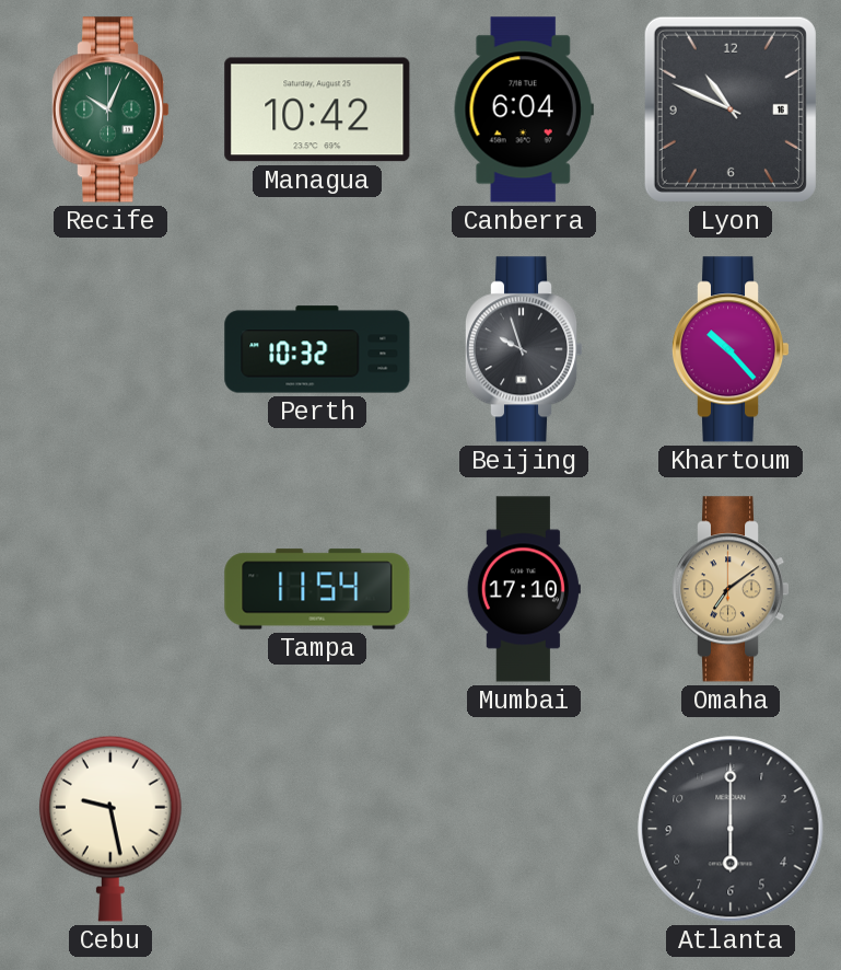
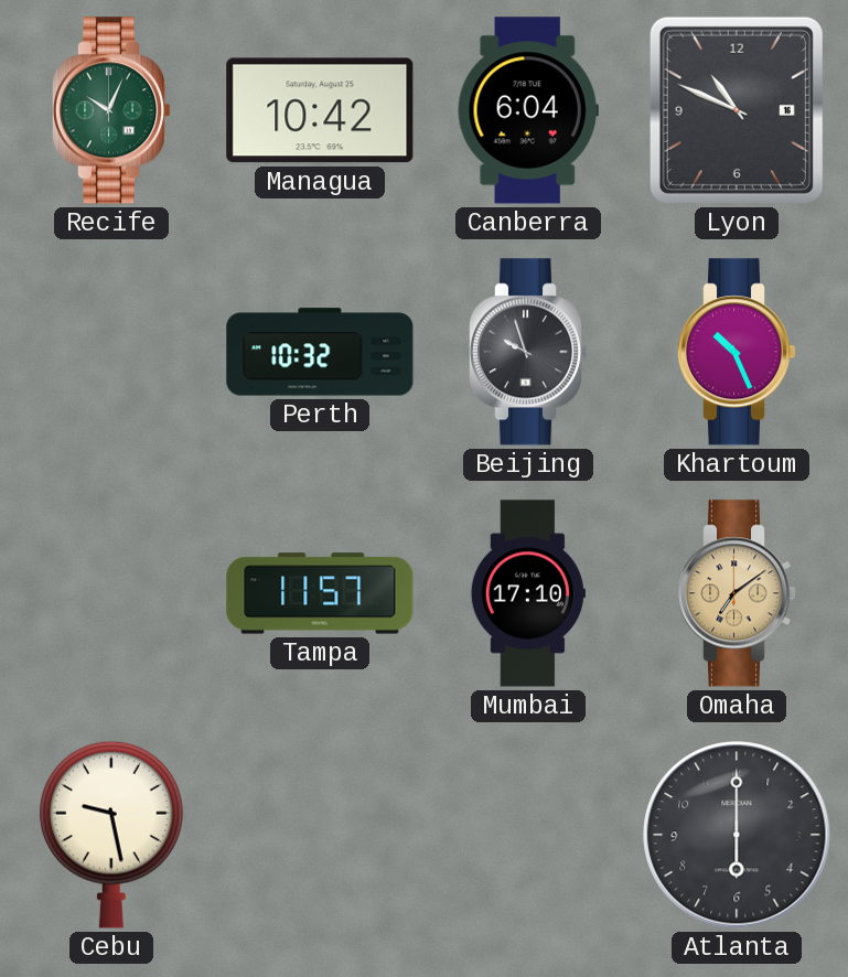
Khartoum: 10:23 -> 10:26
Tampa: 11:54 -> 11:57
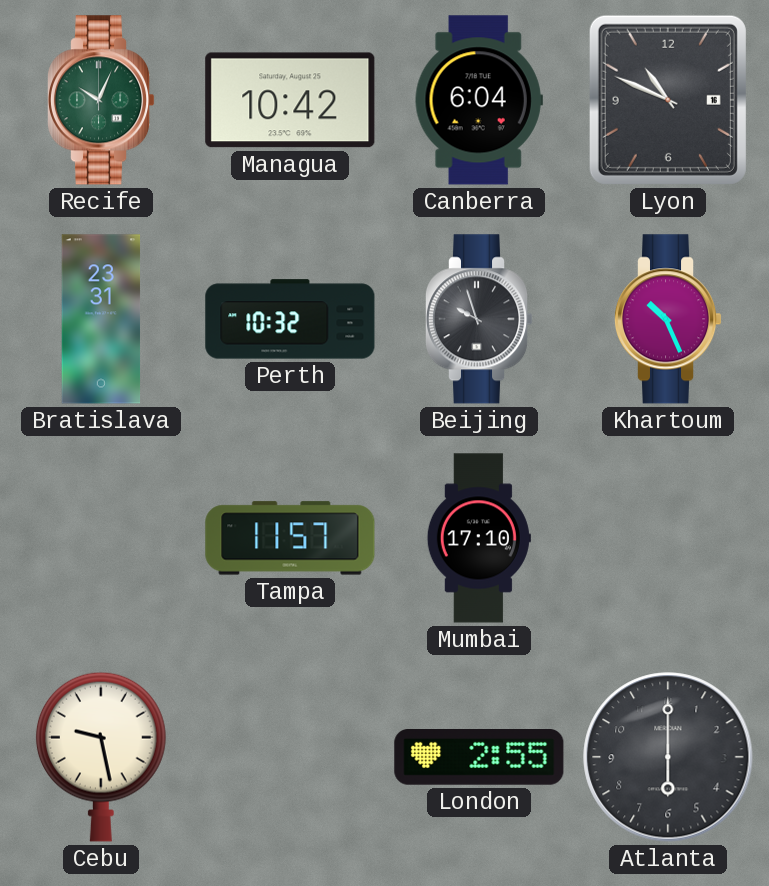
Bratislava: none -> 23:31
Omaha: 7:09 -> none
London: none -> 2:55
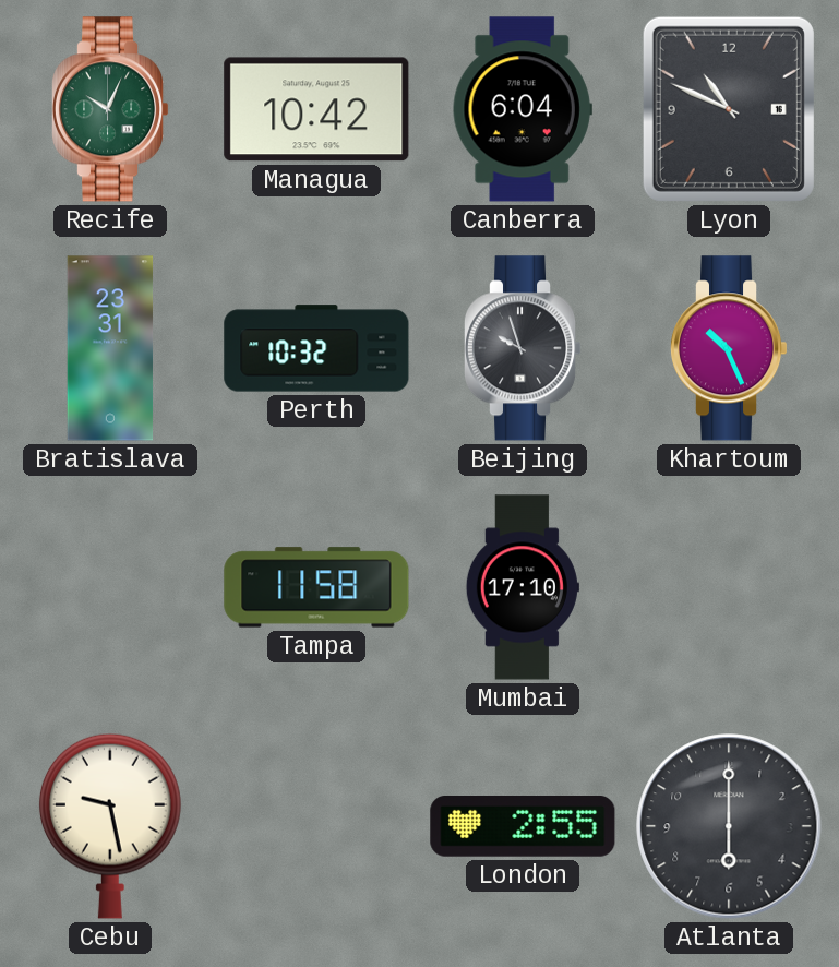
Tampa: 11:57 -> 11:58
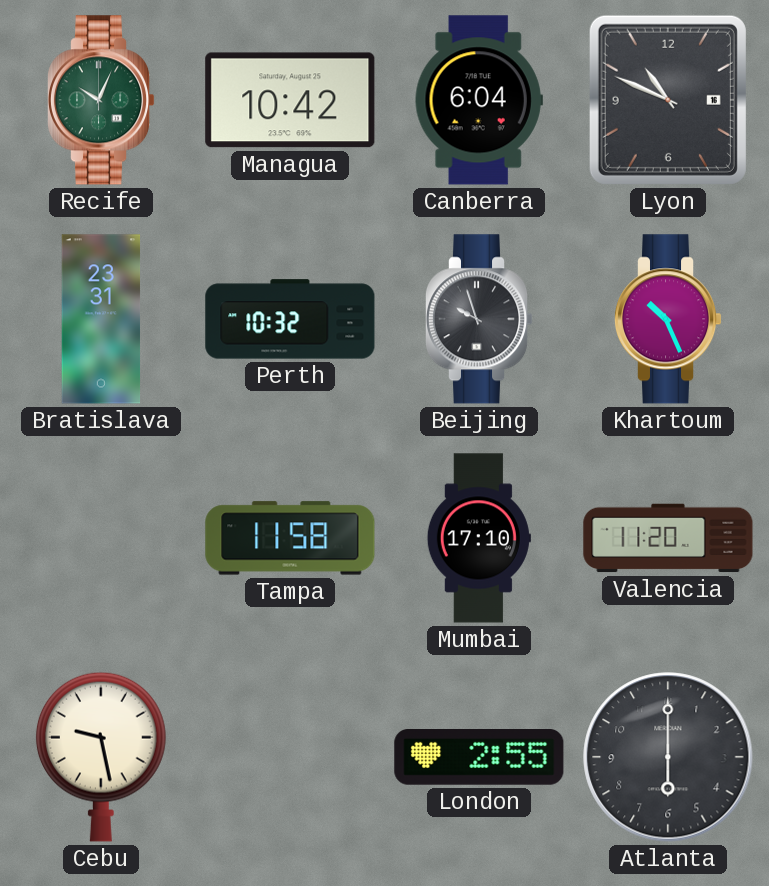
Valencia: none -> 11:20
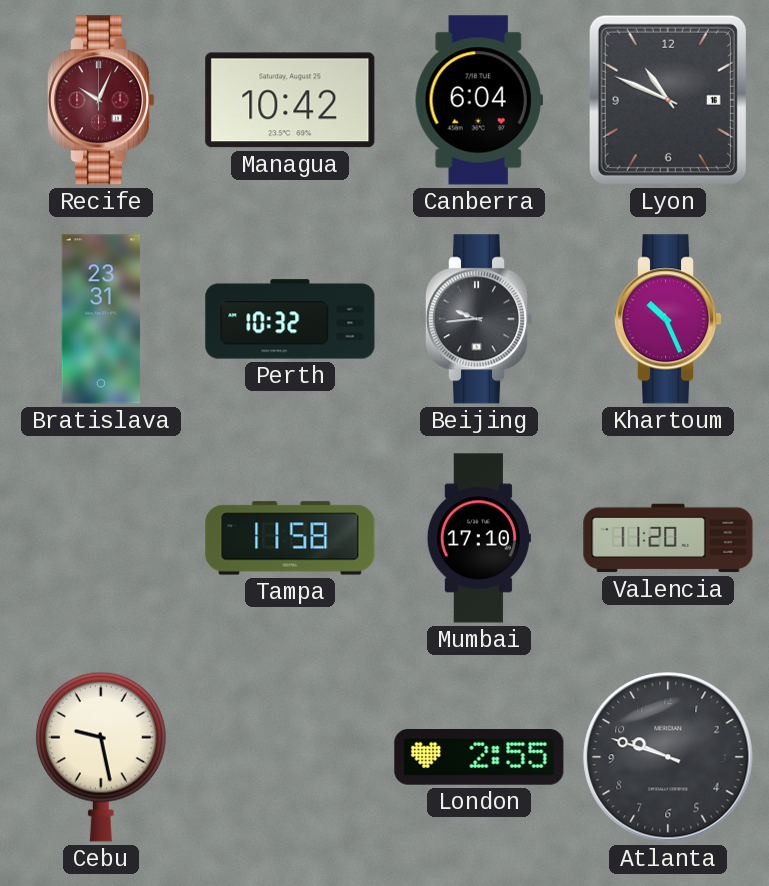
Recife dial: green -> burgundy
Beijing: 9:57 -> 9:44
Atlanta: 6:00 -> 9:48
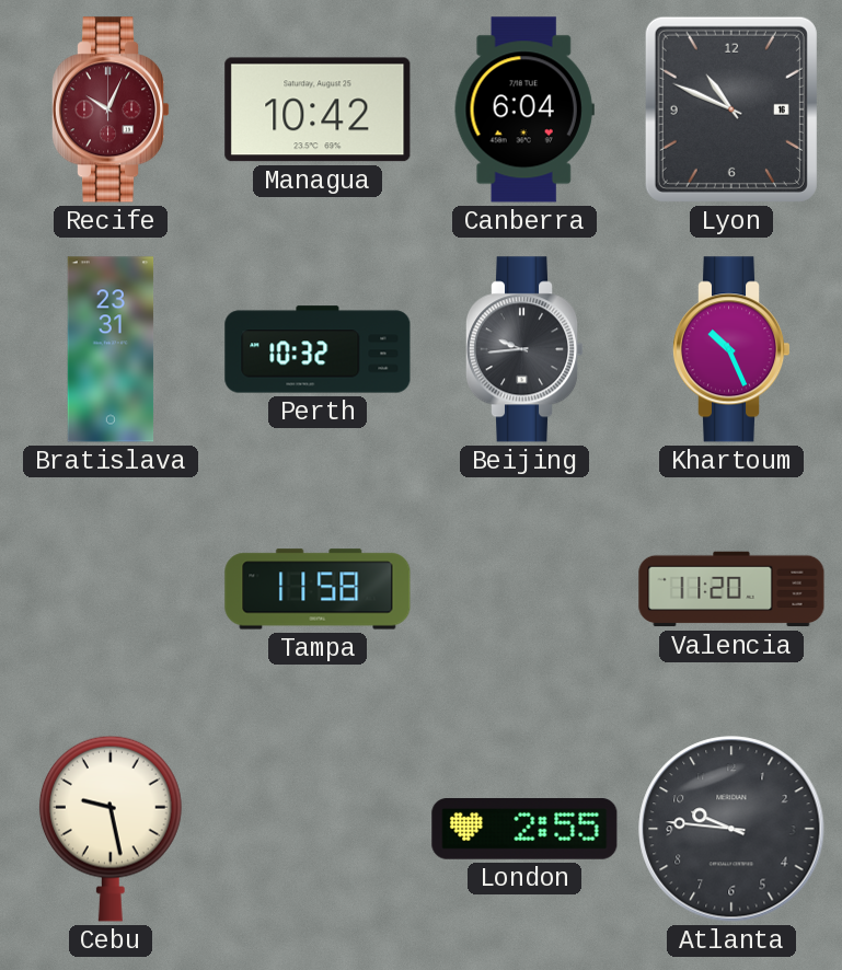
Mumbai: 17:10 -> none
Atlanta: 9:48 -> 9:46
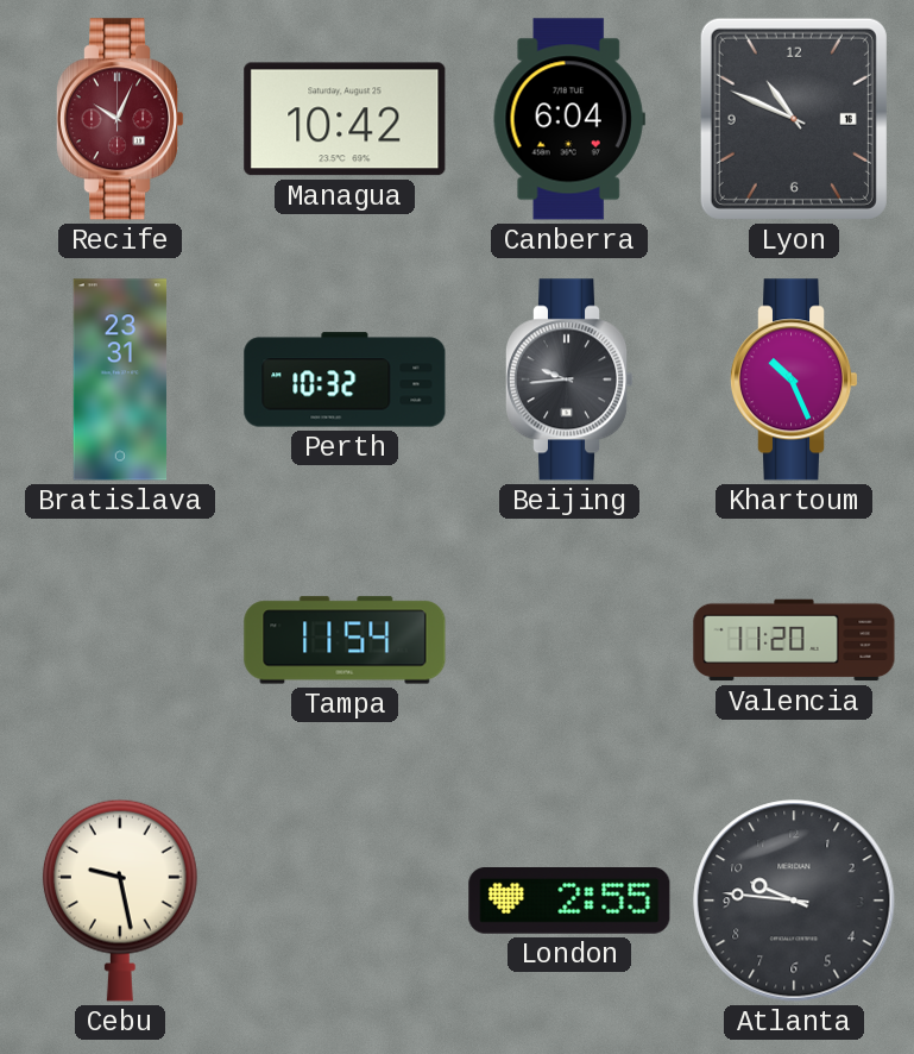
Tampa: 11:58 -> 11:54
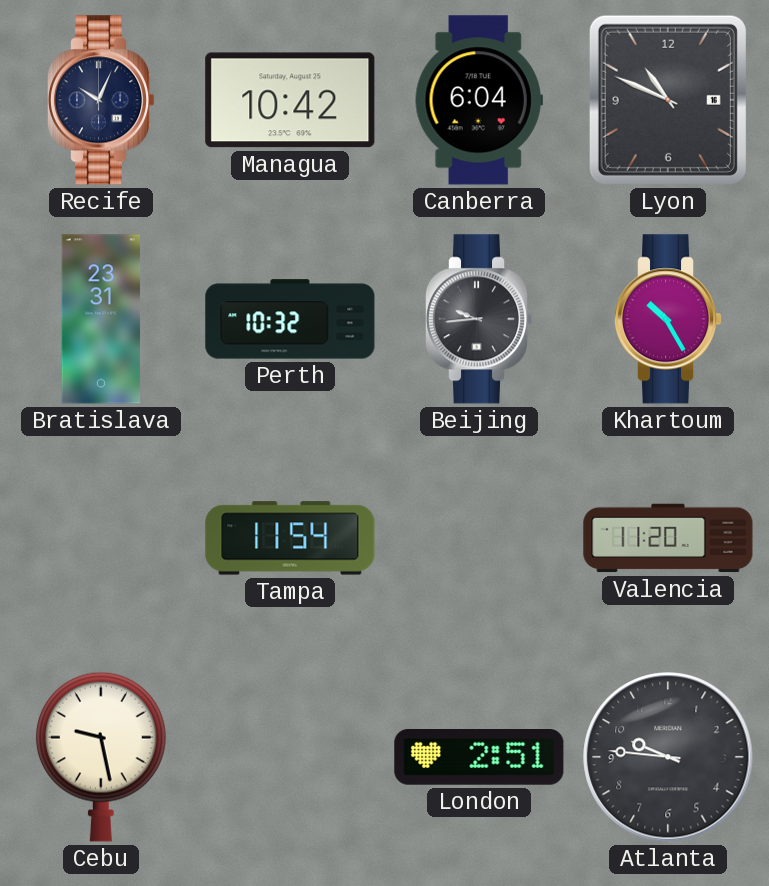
Recife dial: burgundy -> navy
Khartoum: 10:26 -> 10:25
London: 2:55 -> 2:51
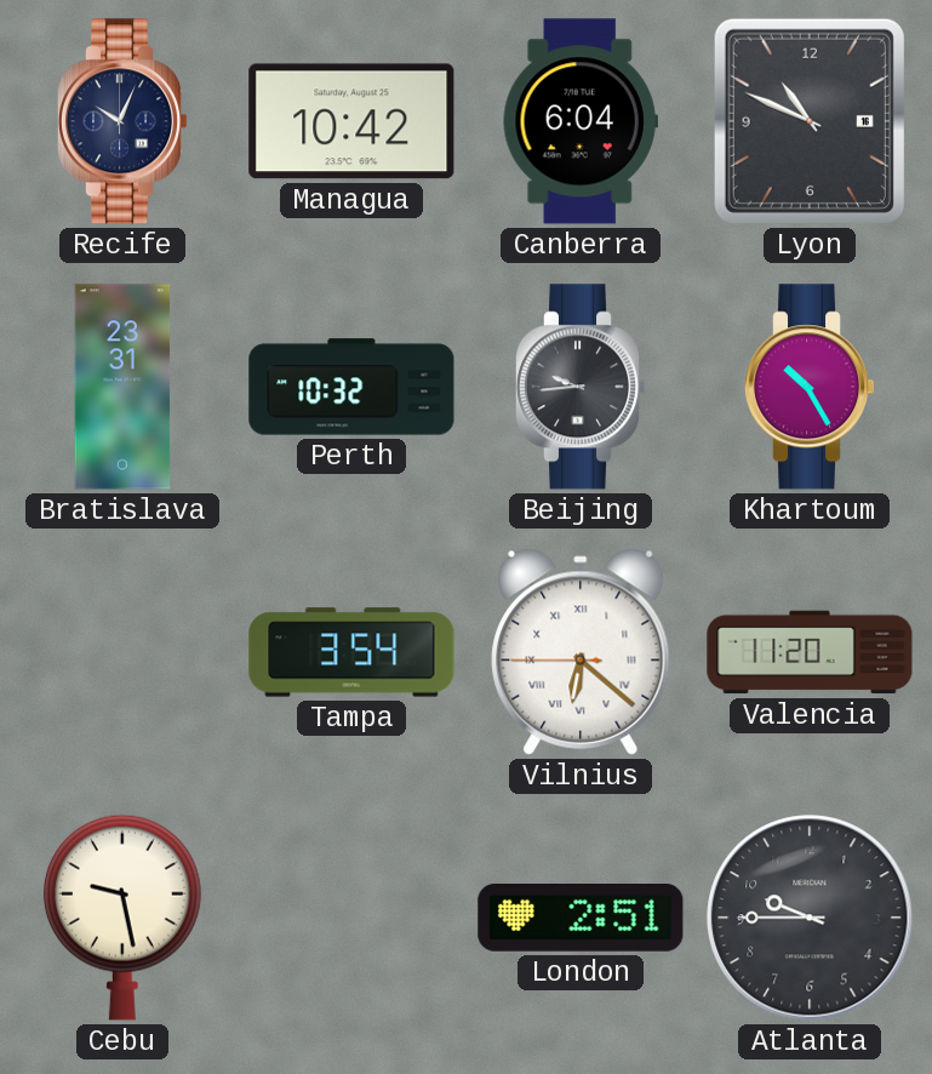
Tampa: 11:54 -> 3:54
Vilnius: none -> 6:21
Atlanta: 9:46 -> 9:45
